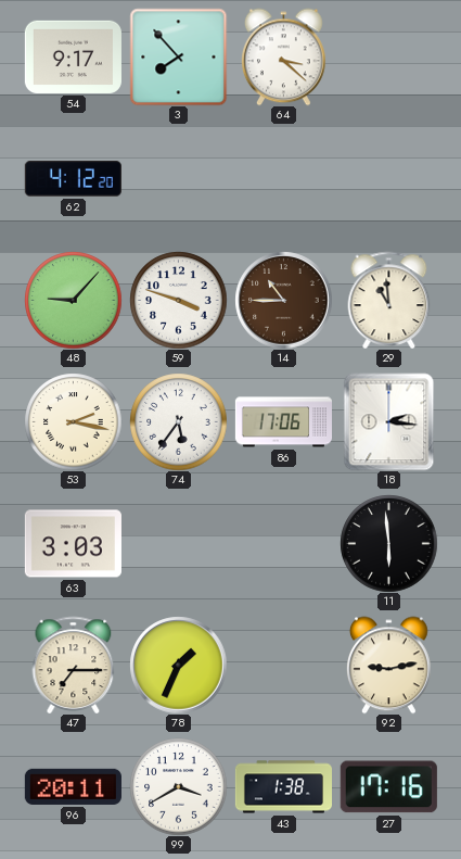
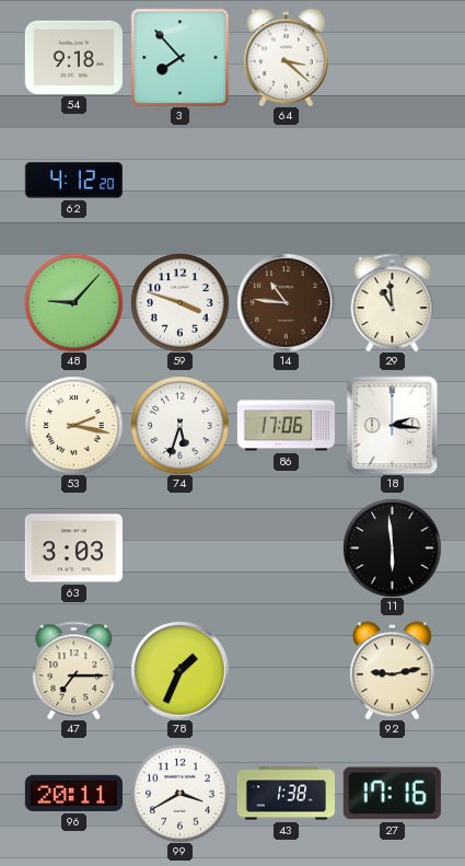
54: 9:17 -> 9:18
14: 10:45 -> 10:46
74: 5:36 -> 5:33
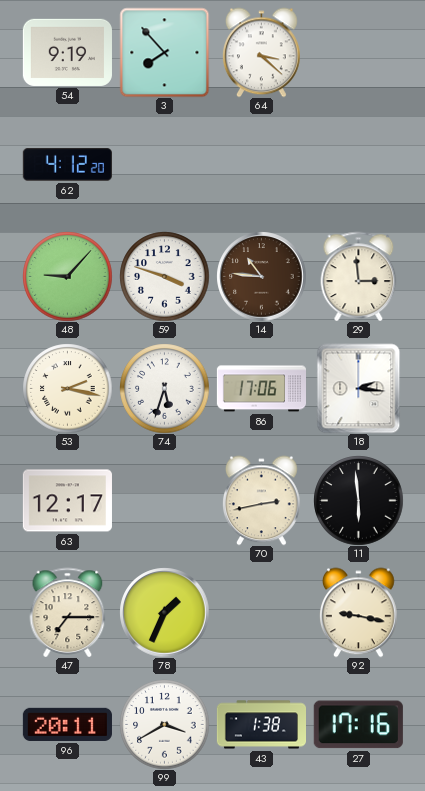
54: 9:18 -> 9:19
29: 10:59 -> 2:59
63: 3:03 -> 12:17
70: none -> 2:43
92: 9:13 -> 9:17
